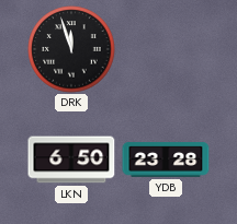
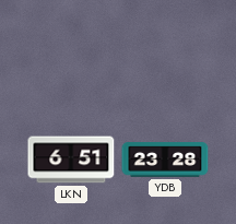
DRK: 11:57 -> none
LKN: 6:50 -> 6:51
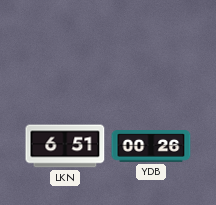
YDB: 23:28 -> 00:26
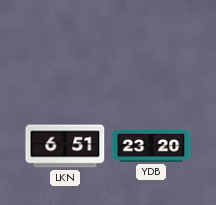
YDB: 00:26 -> 23:20
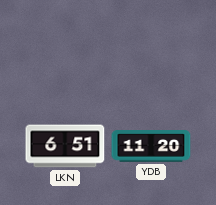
YDB: 23:20 -> 11:20
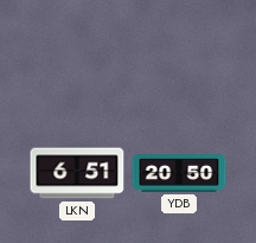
YDB: 11:20 -> 20:50
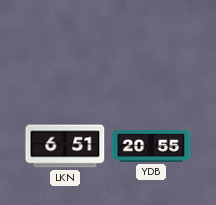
YDB: 20:50 -> 20:55
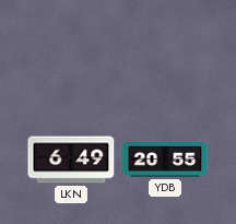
LKN: 6:51 -> 6:49
